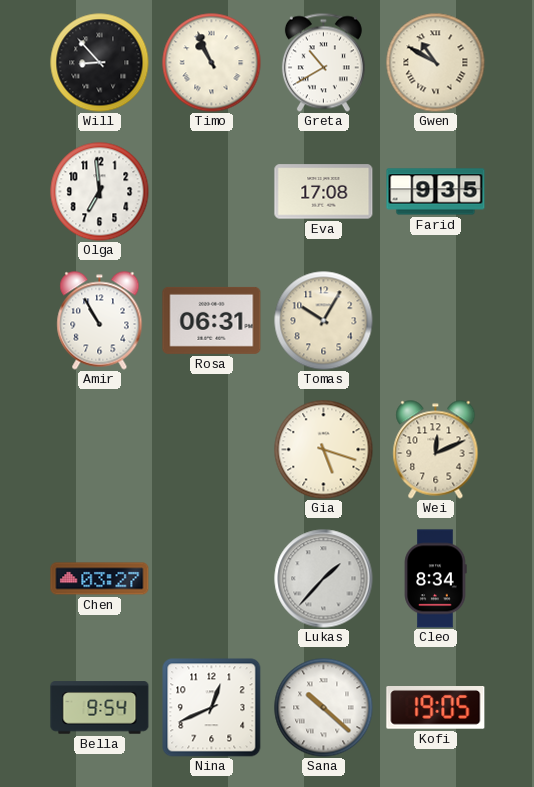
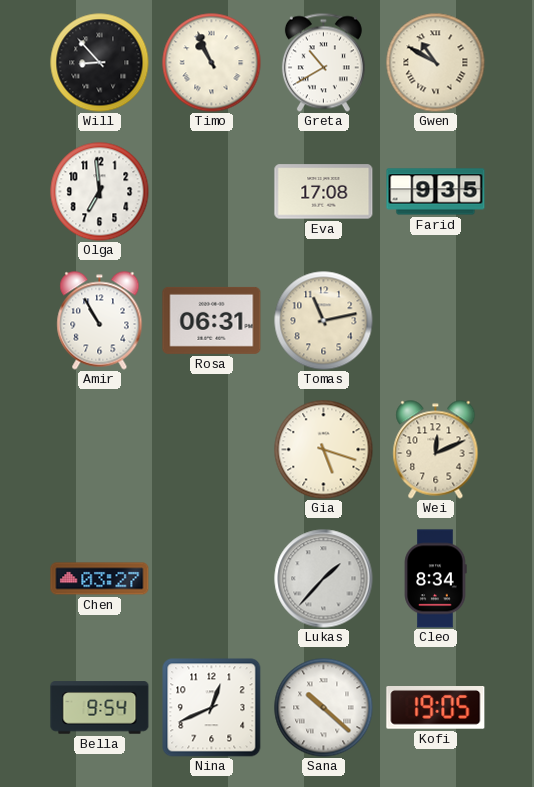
Tomas: 10:05 -> 11:13
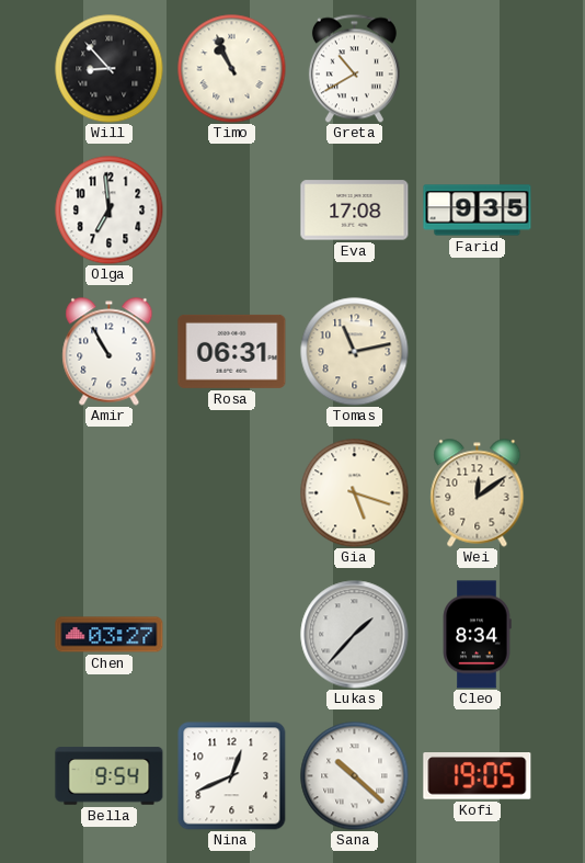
Gwen: 10:50 -> none
Wei: 12:11 -> 12:09
